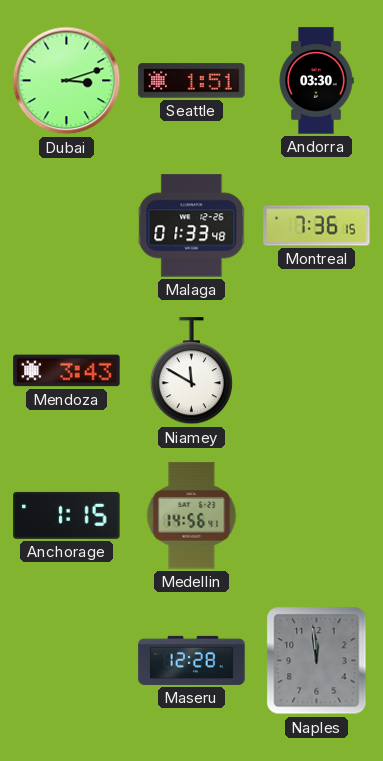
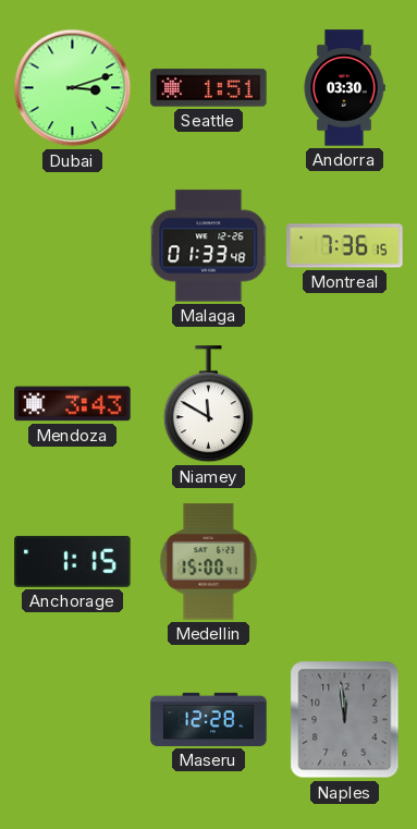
Medellin: 14:56 -> 15:00
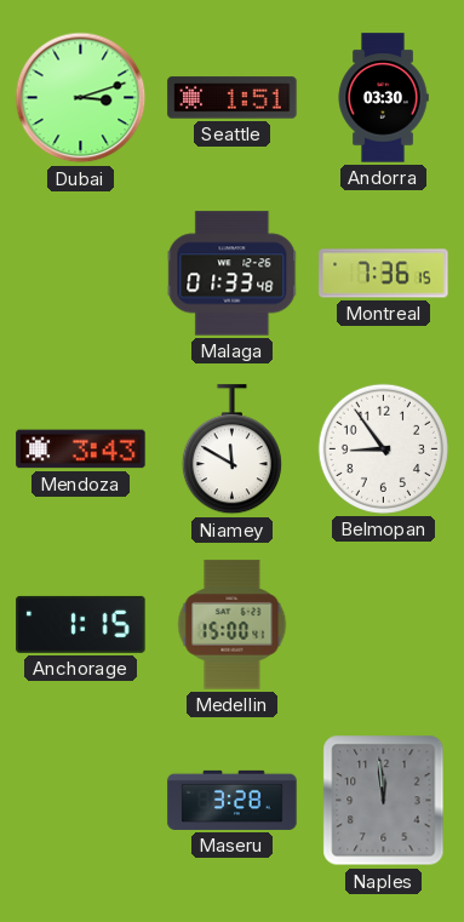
Belmopan: none -> 8:54
Maseru: 12:28 -> 3:28
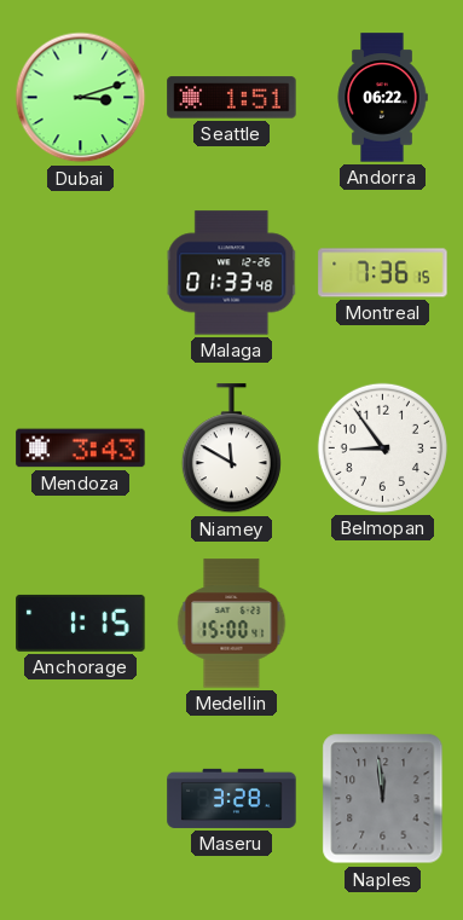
Andorra: 03:30 -> 06:22
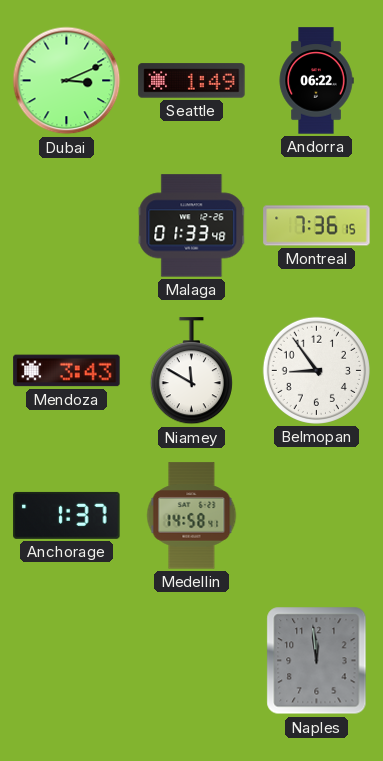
Dubai: 3:12 -> 3:11
Seattle: 1:51 -> 1:49
Anchorage: 1:15 -> 1:37
Medellin: 15:00 -> 14:58
Maseru: 3:28 -> none
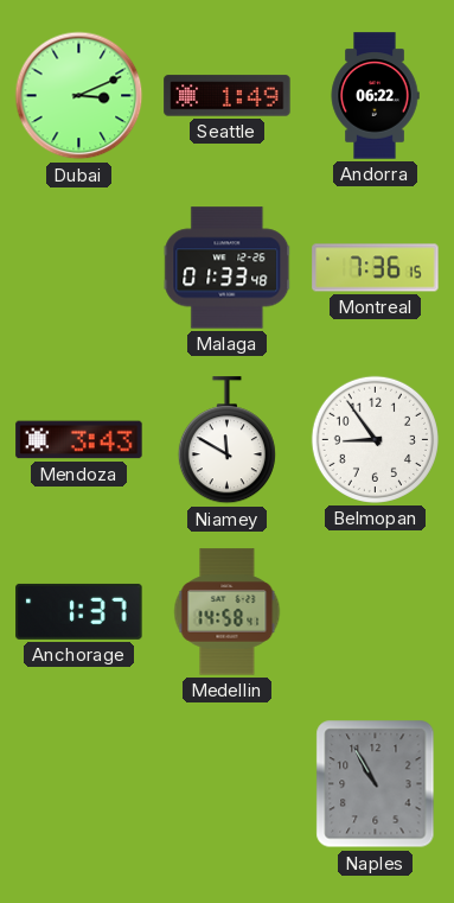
Naples: 11:59 -> 10:55
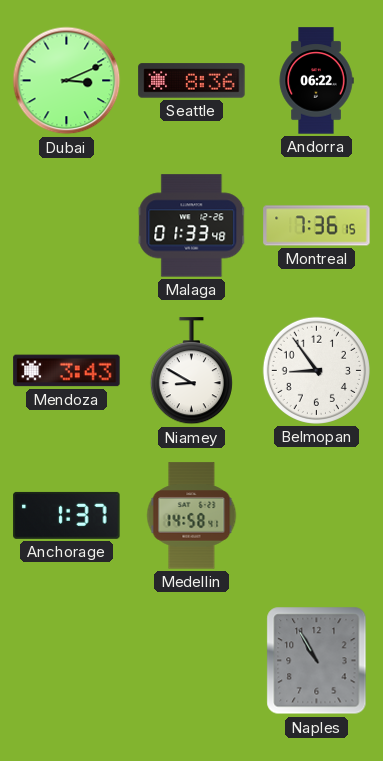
Seattle: 1:49 -> 8:36
Niamey: 11:50 -> 8:50
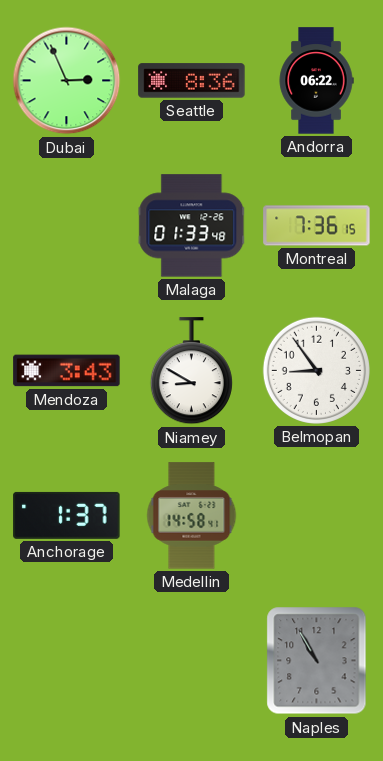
Dubai: 3:11 -> 2:56
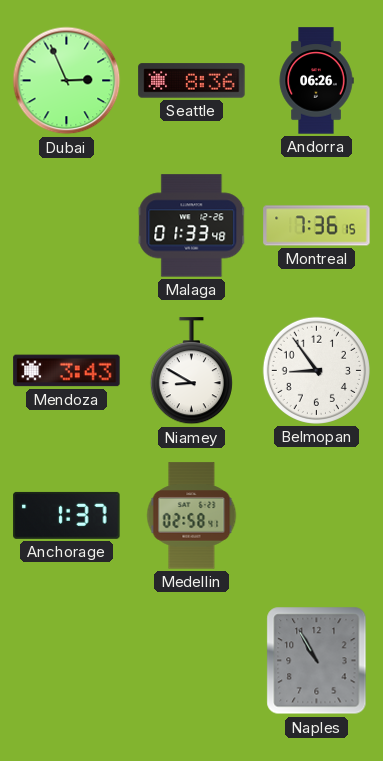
Andorra: 06:22 -> 06:26
Medellin: 14:58 -> 02:58
